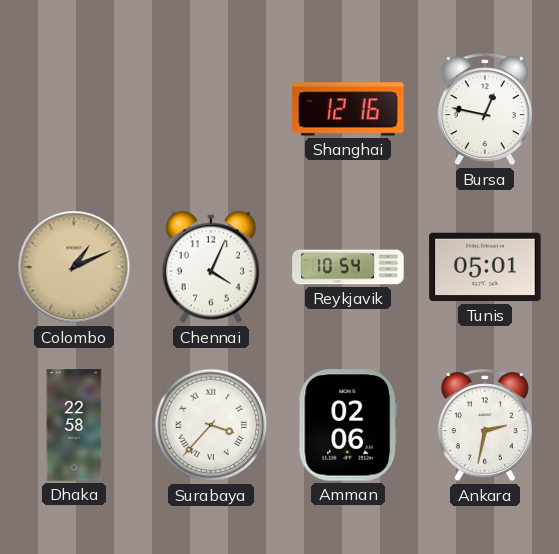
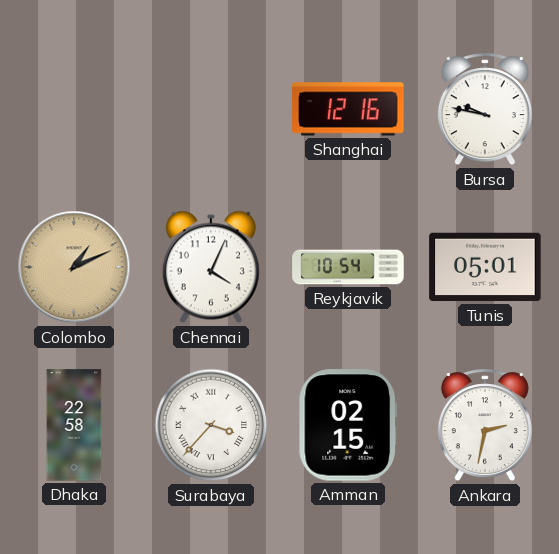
Bursa: 12:47 -> 9:47
Amman: 02:06 -> 02:15
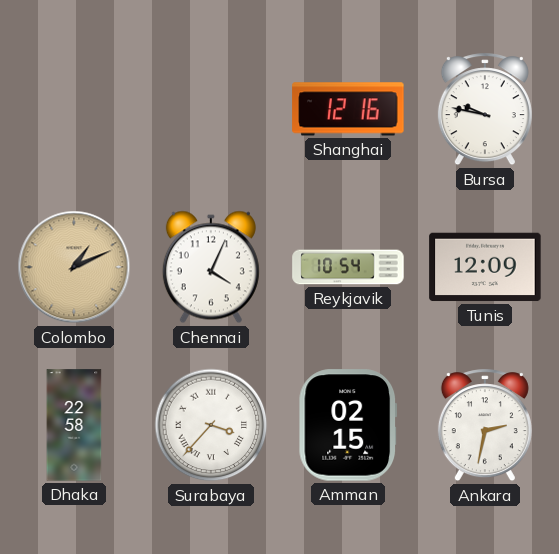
Tunis: 05:01 -> 12:09
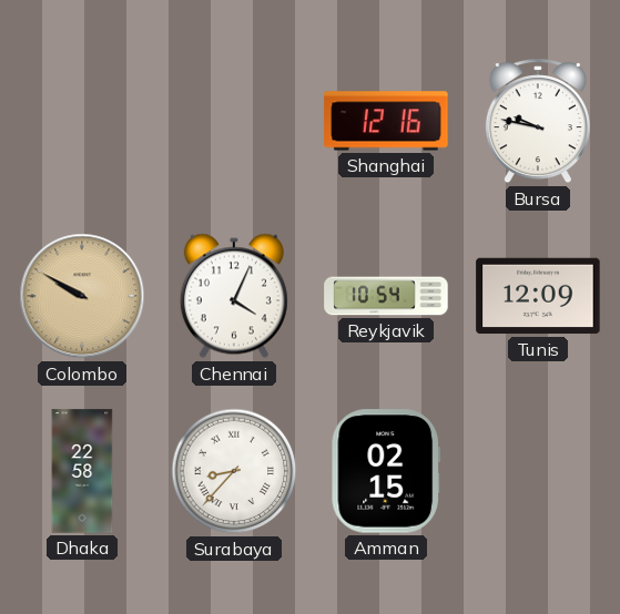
Colombo: 1:11 -> 9:50
Surabaya: 3:37 -> 8:37
Ankara: 2:32 -> none
